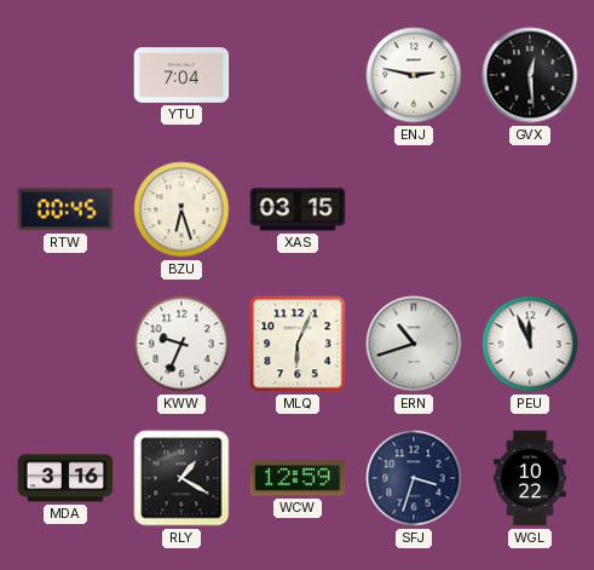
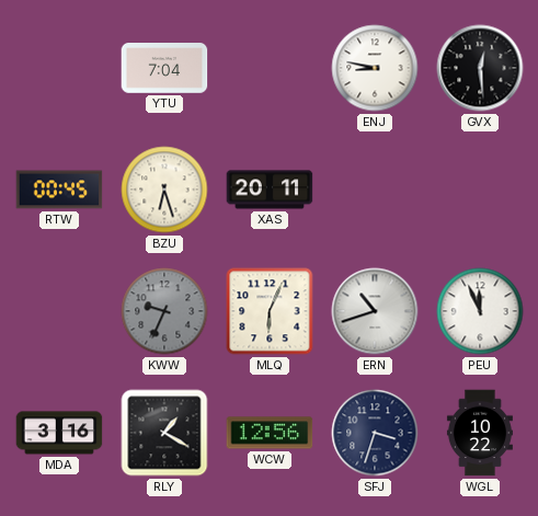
ENJ: 2:47 -> 8:47
XAS: 03:15 -> 20:11
KWW dial: white -> grey
WCW: 12:59 -> 12:56
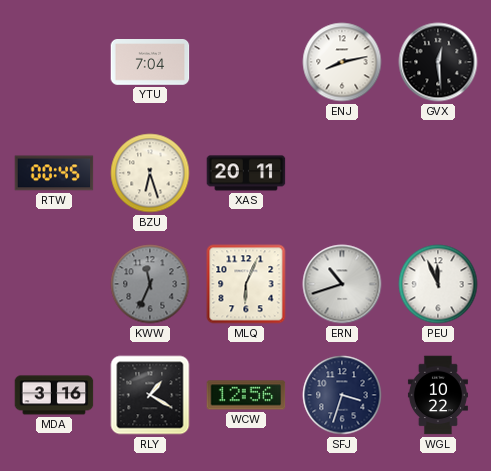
ENJ: 8:47 -> 8:13
KWW: 9:34 -> 11:34
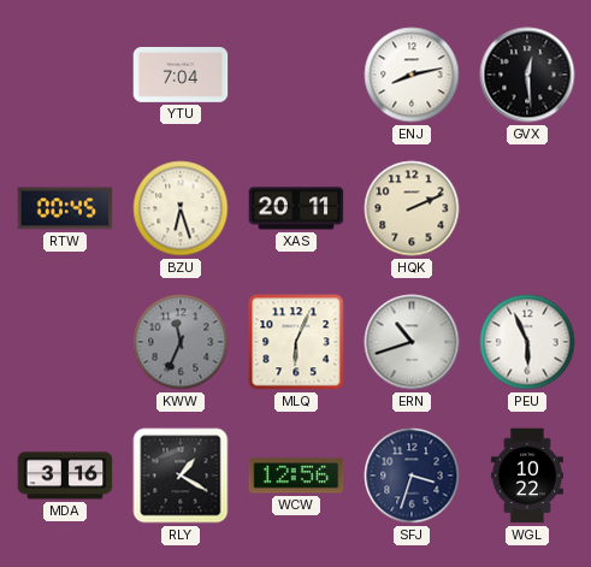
HQK: none -> 2:11
PEU: 11:56 -> 5:56
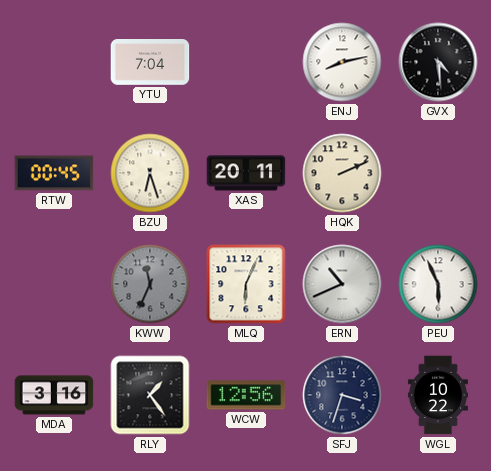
GVX: 12:29 -> 4:29
ERN: 10:42 -> 10:41
RLY: 1:20 -> 1:24
